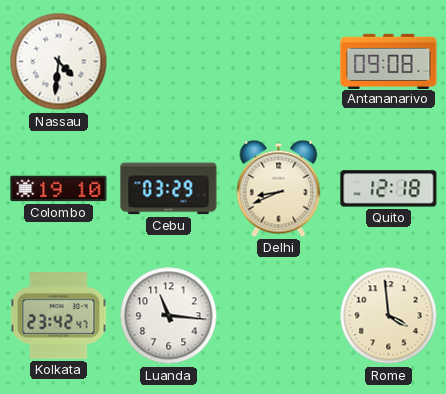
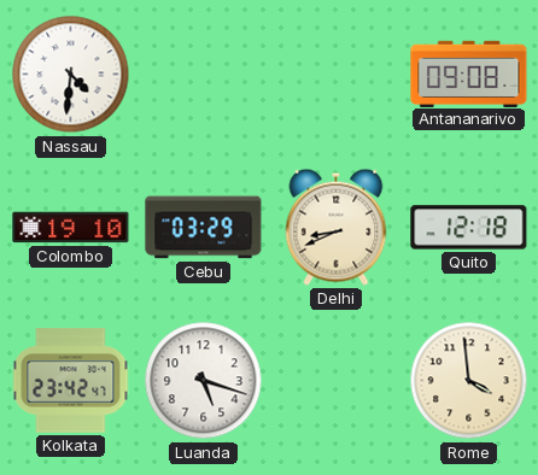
Luanda: 11:16 -> 5:18
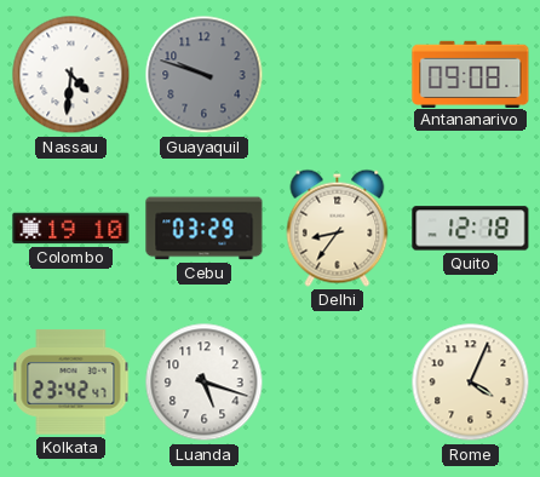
Guayaquil: none -> 9:48
Delhi: 8:41 -> 8:36
Rome: 3:59 -> 4:04
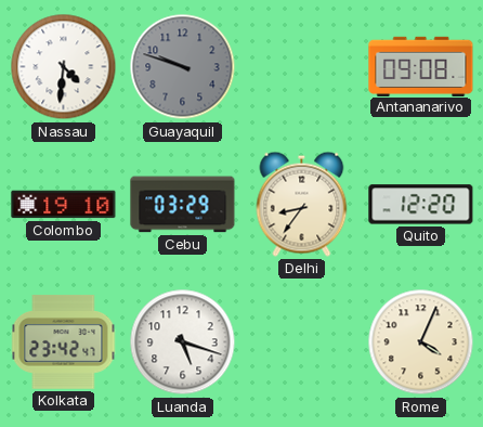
Quito: 12:18 -> 12:20
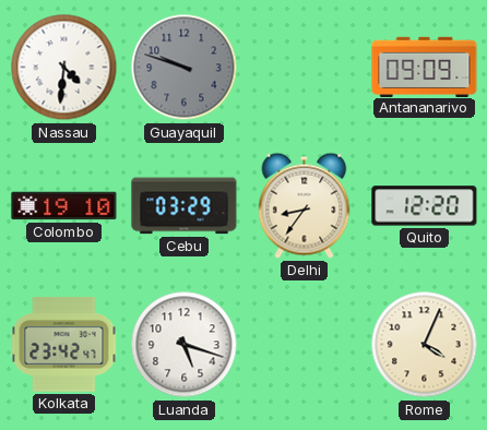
Antananarivo: 09:08 -> 09:09
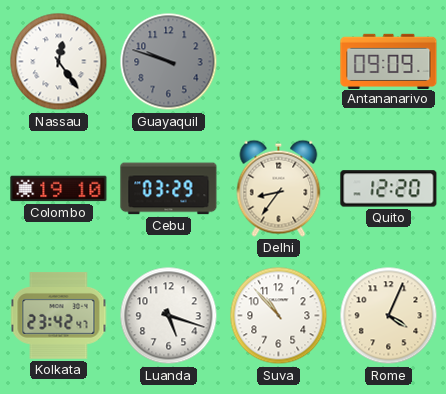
Nassau: 4:31 -> 12:24
Suva: none -> 10:53
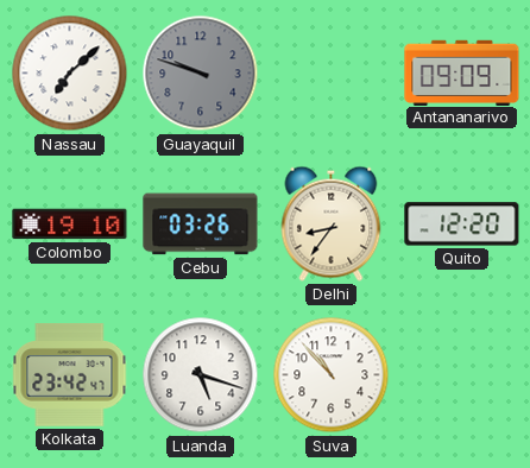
Nassau: 12:24 -> 7:08
Cebu: 03:29 -> 03:26
Rome: 4:04 -> none
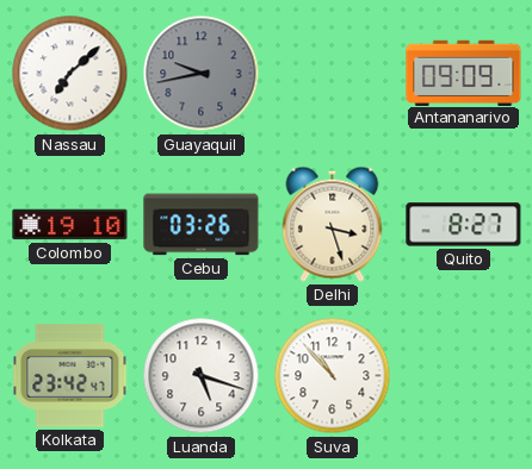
Guayaquil: 9:48 -> 9:43
Delhi: 8:36 -> 3:27
Quito: 12:20 -> 8:27
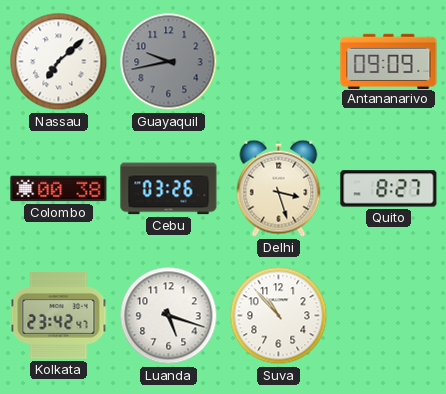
Colombo: 19:10 -> 00:38
